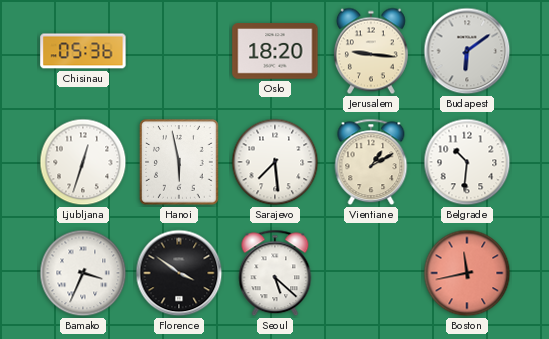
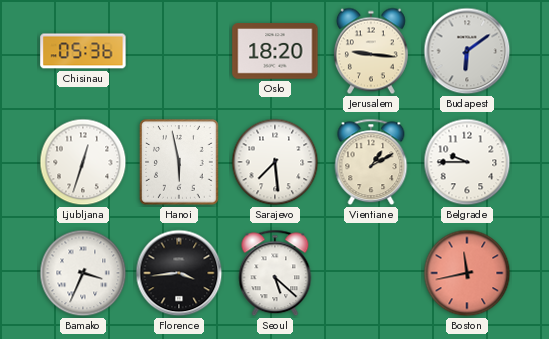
Belgrade: 10:31 -> 9:45
Florence: 3:51 -> 3:44
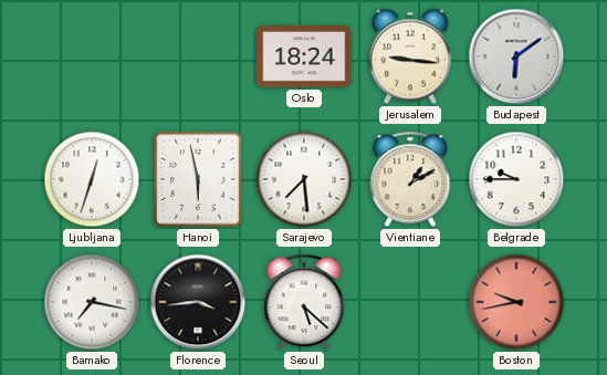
Chisinau: 05:36 -> none
Oslo: 18:20 -> 18:24
Bamako: 3:34 -> 7:17
Boston: 11:43 -> 9:43
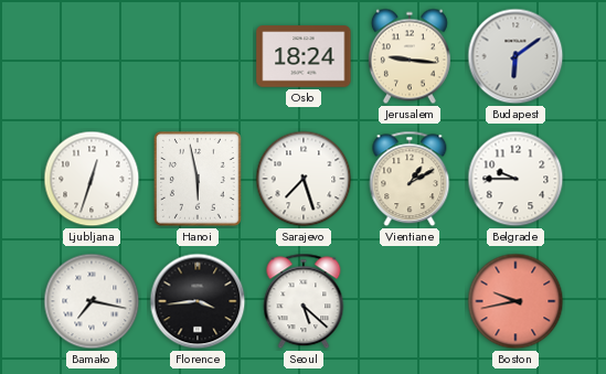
Sarajevo: 7:29 -> 7:27
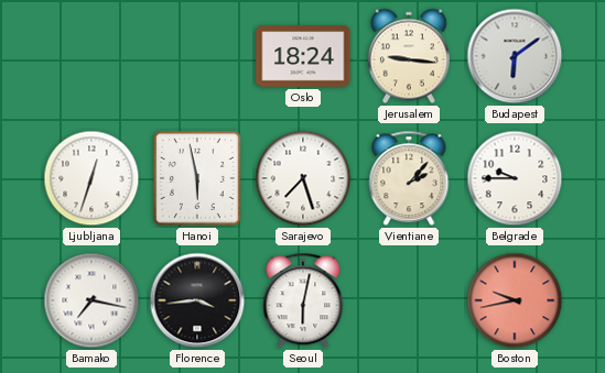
Vientiane: 1:10 -> 2:07
Seoul: 5:22 -> 6:02
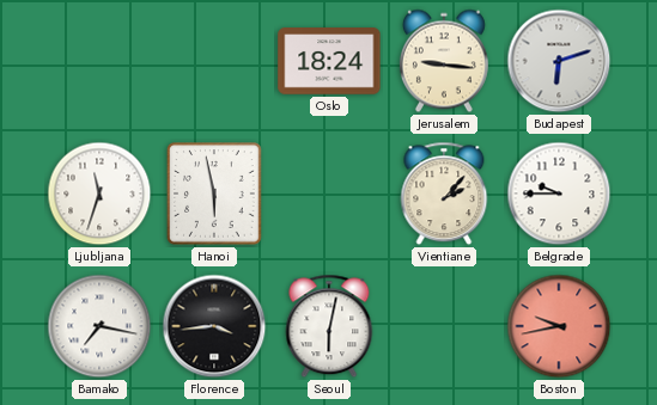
Budapest: 6:09 -> 6:12
Ljubljana: 12:33 -> 11:33
Sarajevo: 7:27 -> none
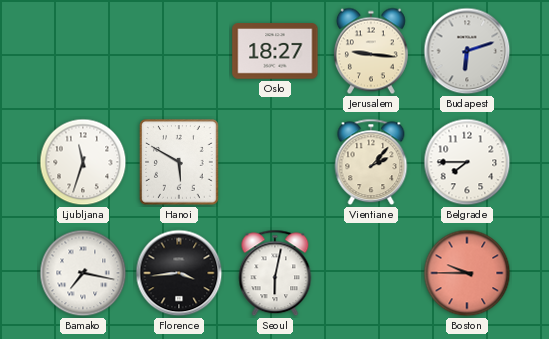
Oslo: 18:24 -> 18:27
Hanoi: 5:58 -> 5:50
Belgrade: 9:45 -> 7:45
Boston: 9:43 -> 9:45
